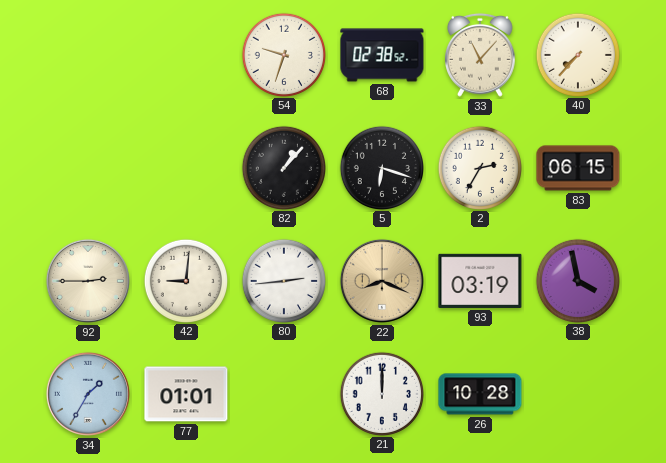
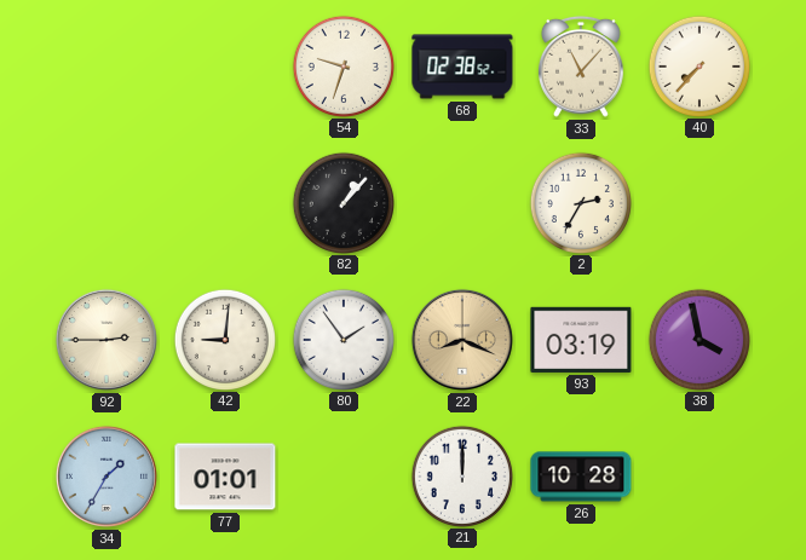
5: 6:18 -> none
83: 06:15 -> none
80: 2:44 -> 1:54
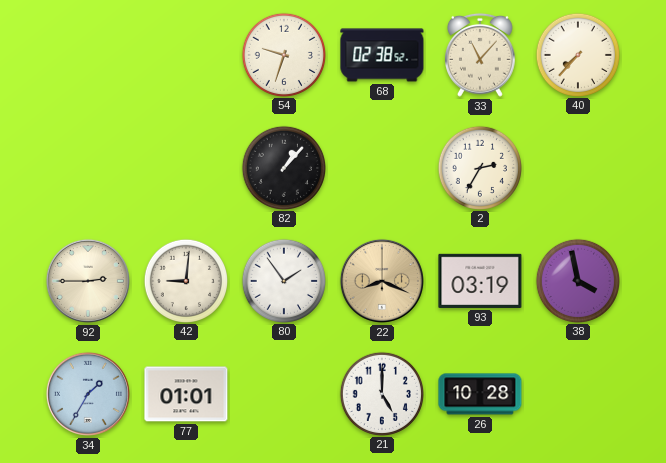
21: 12:00 -> 5:00
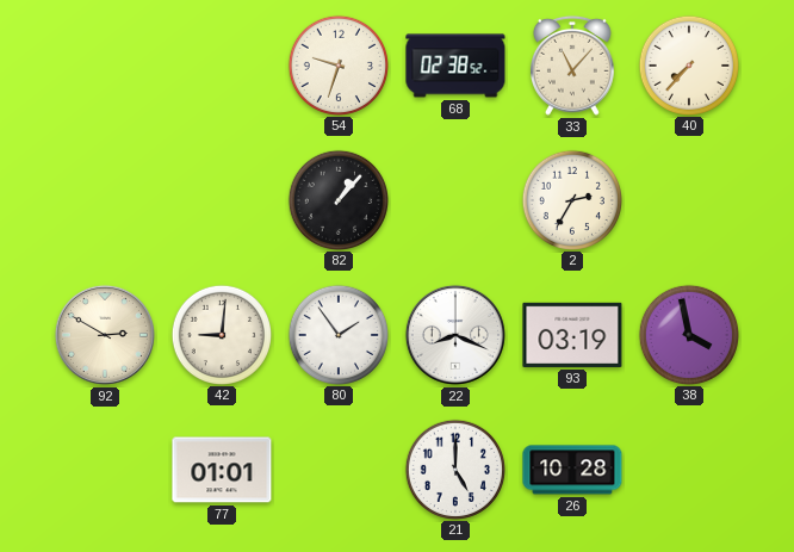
92: 2:45 -> 2:50
22 dial: champagne -> white
34: 1:35 -> none
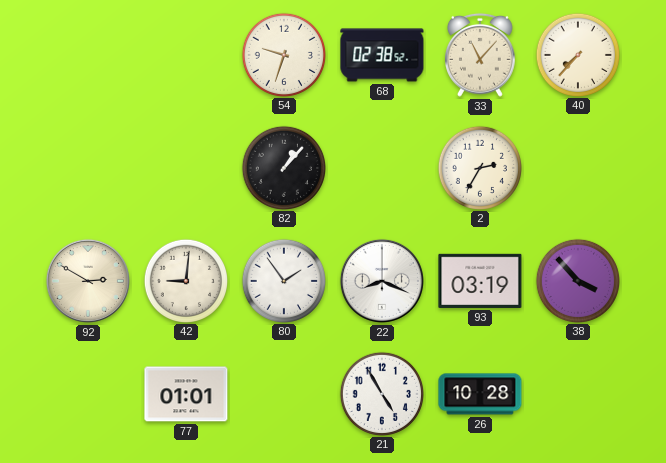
38: 3:58 -> 3:53
21: 5:00 -> 4:55
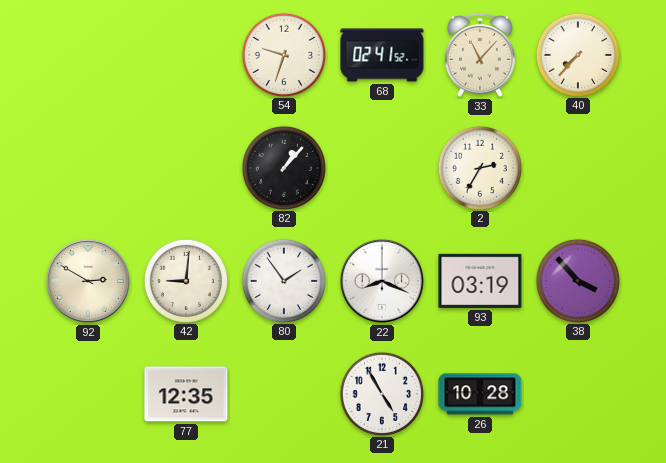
68: 02:38 -> 02:41
77: 01:01 -> 12:35
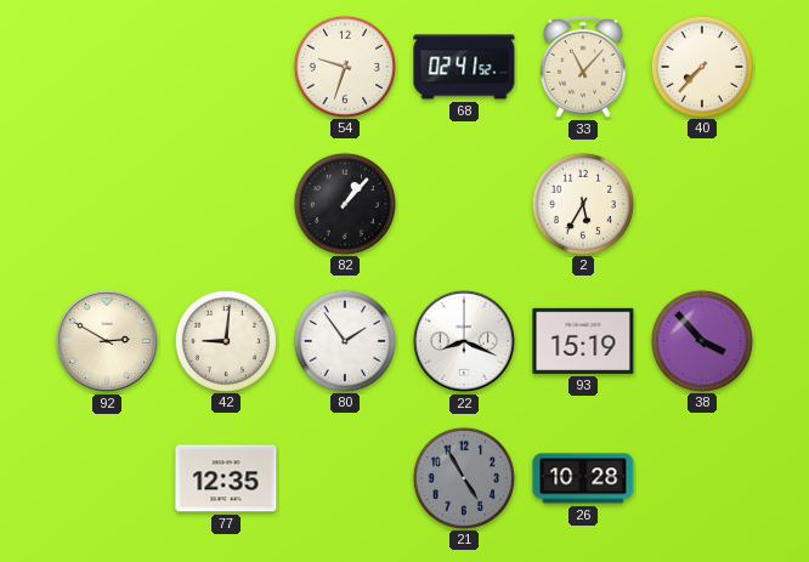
2: 2:35 -> 5:35
93: 03:19 -> 15:19
21 dial: white -> grey
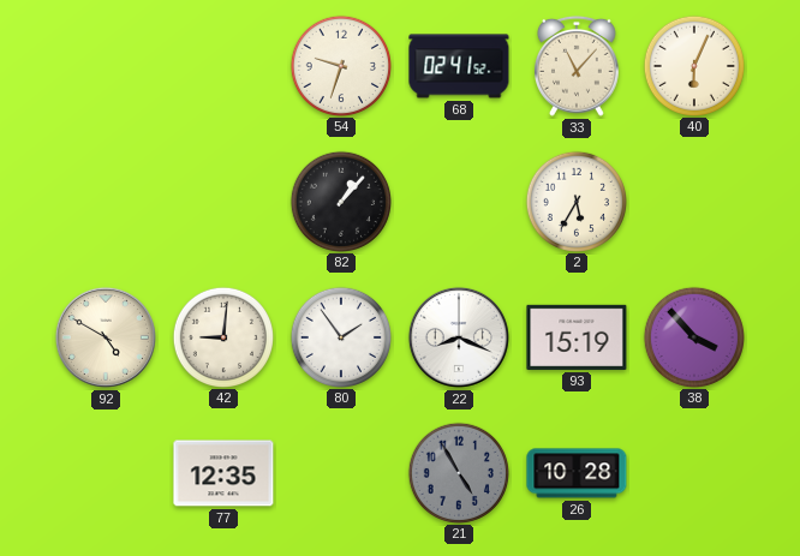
40: 7:37 -> 6:04
92: 2:50 -> 4:50
